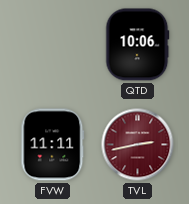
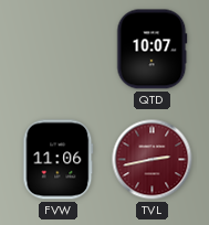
QTD: 10:06 -> 10:07
FVW: 11:11 -> 11:06
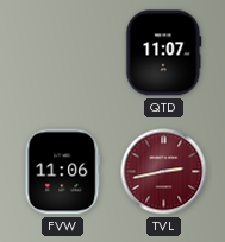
QTD: 10:07 -> 11:07
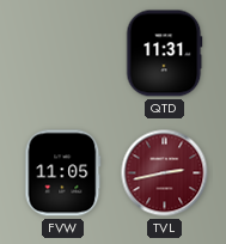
QTD: 11:07 -> 11:31
FVW: 11:06 -> 11:05
